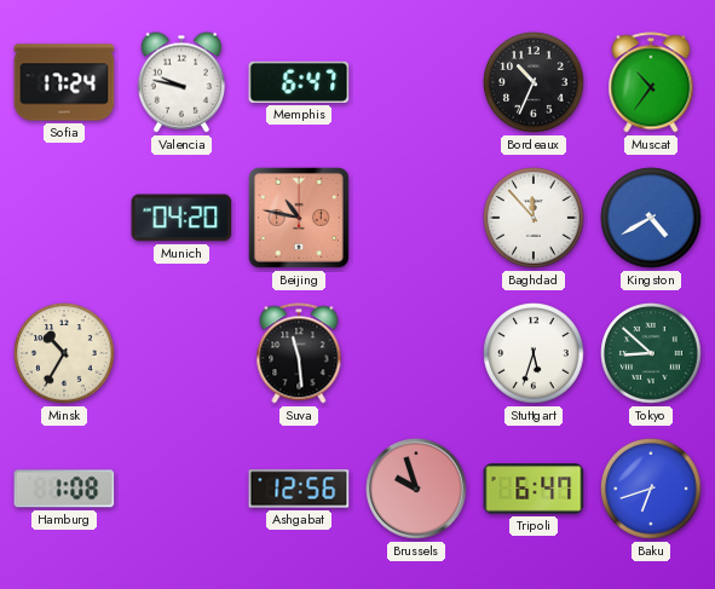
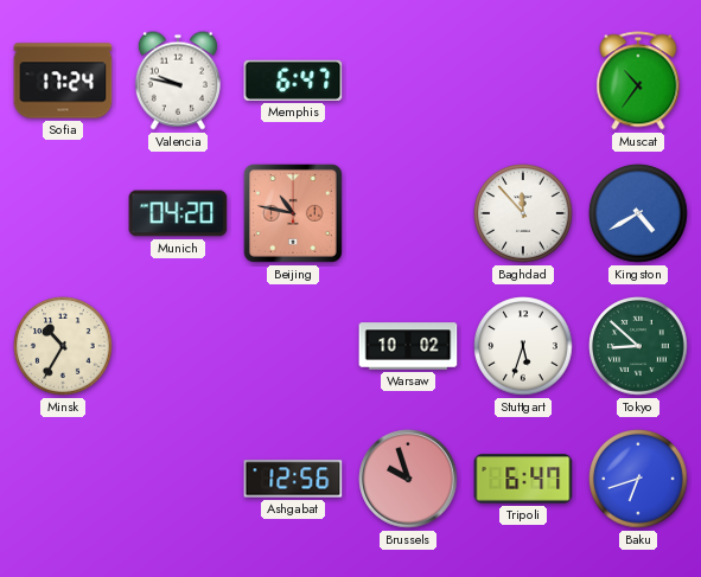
Bordeaux: 10:34 -> none
Suva: 11:29 -> none
Warsaw: none -> 10:02
Hamburg: 1:08 -> none
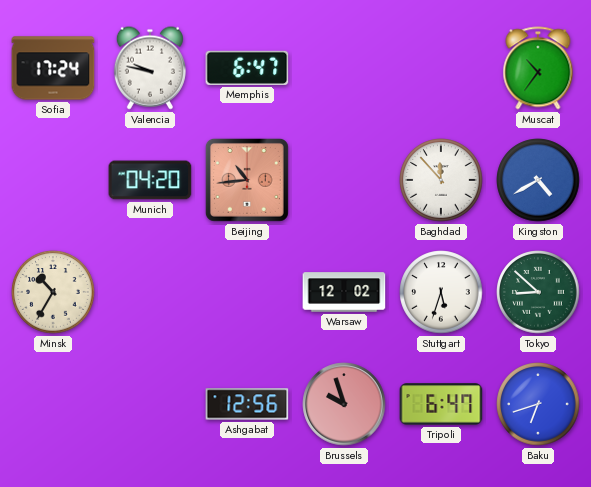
Beijing: 10:47 -> 10:44
Warsaw: 10:02 -> 12:02
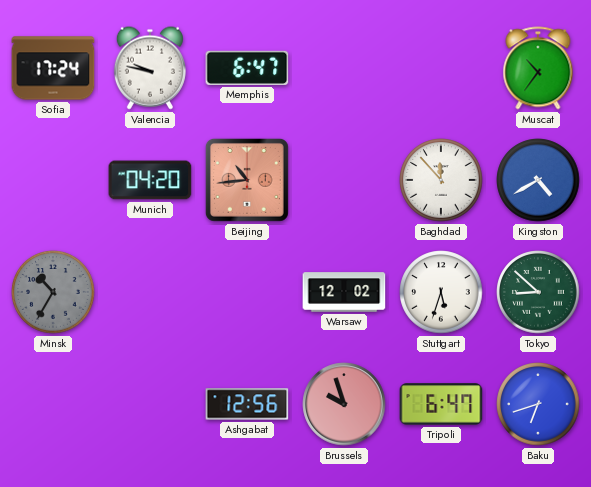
Minsk dial: cream -> grey
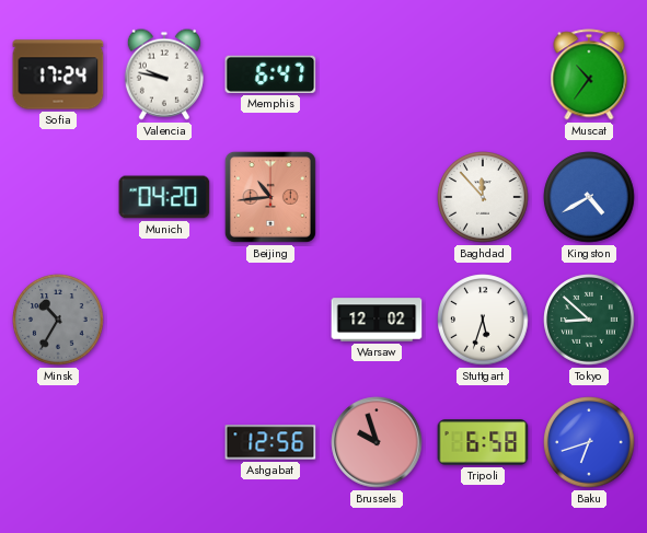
Tripoli: 6:47 -> 6:58
